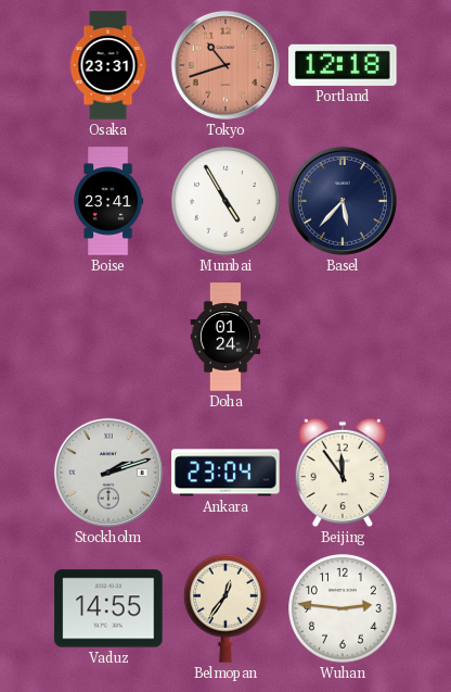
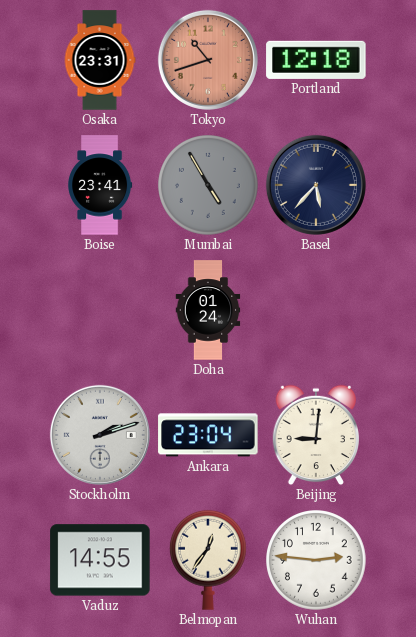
Mumbai dial: white -> grey
Beijing: 11:54 -> 9:01
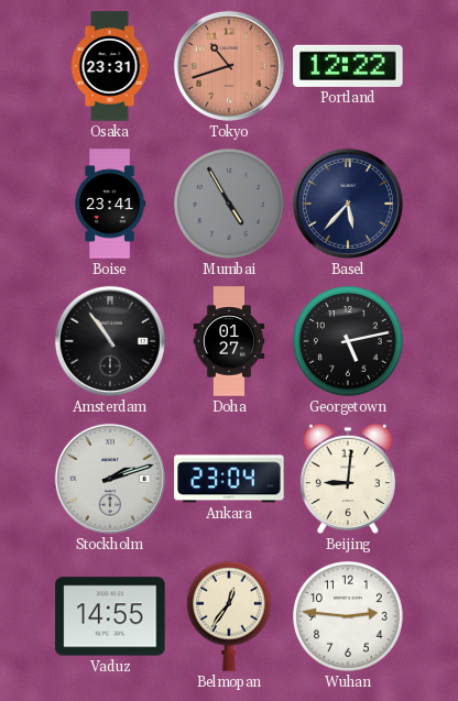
Portland: 12:18 -> 12:22
Amsterdam: none -> 10:54
Doha: 01:24 -> 01:27
Georgetown: none -> 5:13
